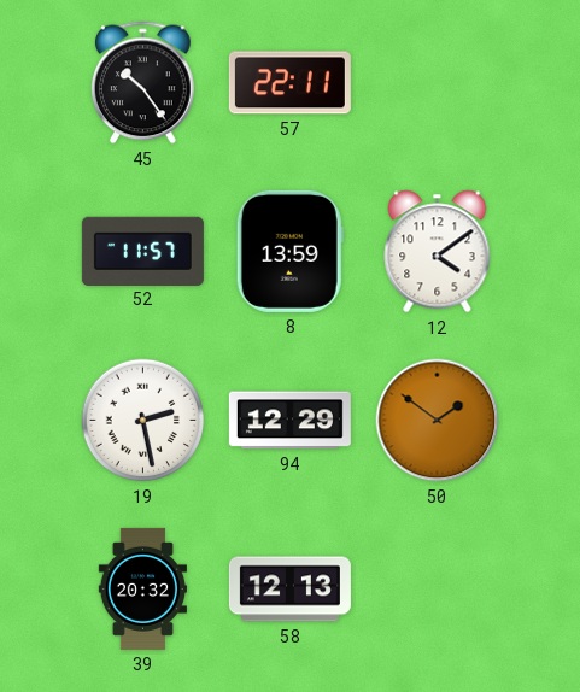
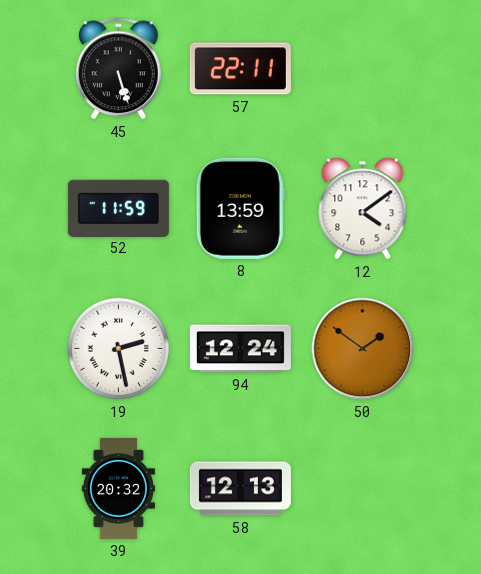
45: 10:24 -> 5:27
52: 11:57 -> 11:59
94: 12:29 -> 12:24
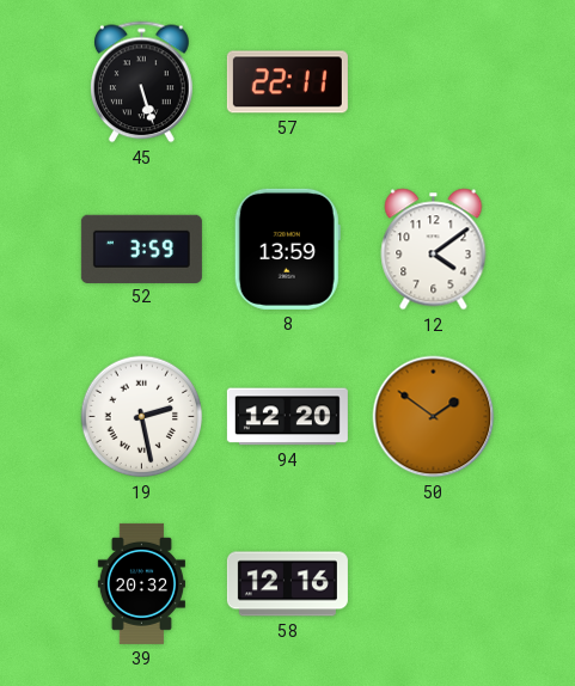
52: 11:59 -> 3:59
94: 12:24 -> 12:20
58: 12:13 -> 12:16
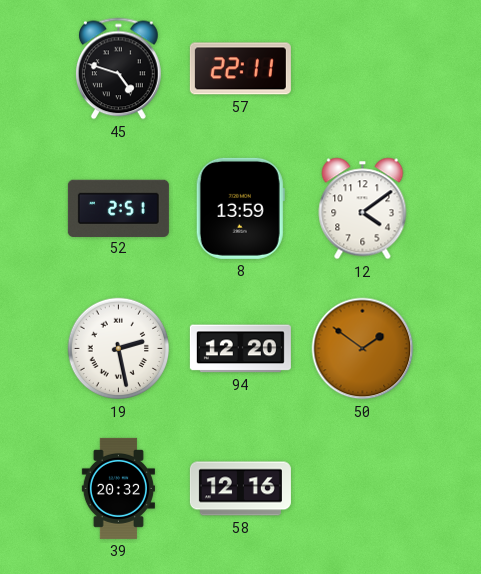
45: 5:27 -> 4:48
52: 3:59 -> 2:51
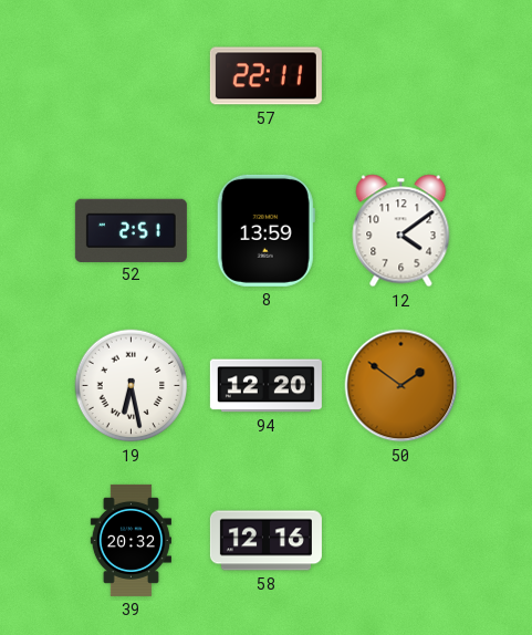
45: 4:48 -> none
19: 2:28 -> 6:28
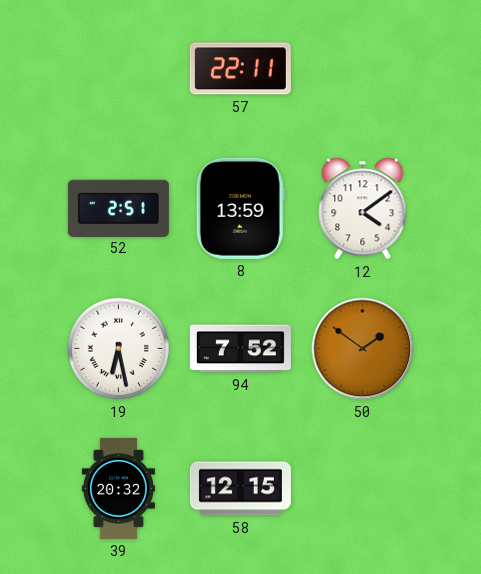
94: 12:20 -> 7:52
58: 12:16 -> 12:15
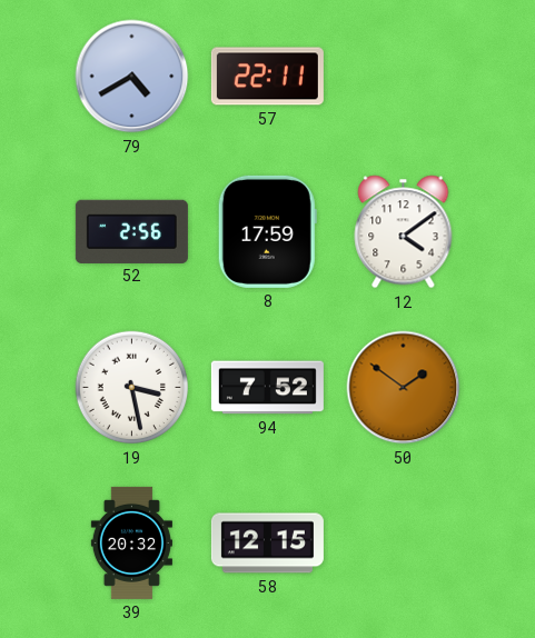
79: none -> 4:40
52: 2:51 -> 2:56
8: 13:59 -> 17:59
19: 6:28 -> 3:28
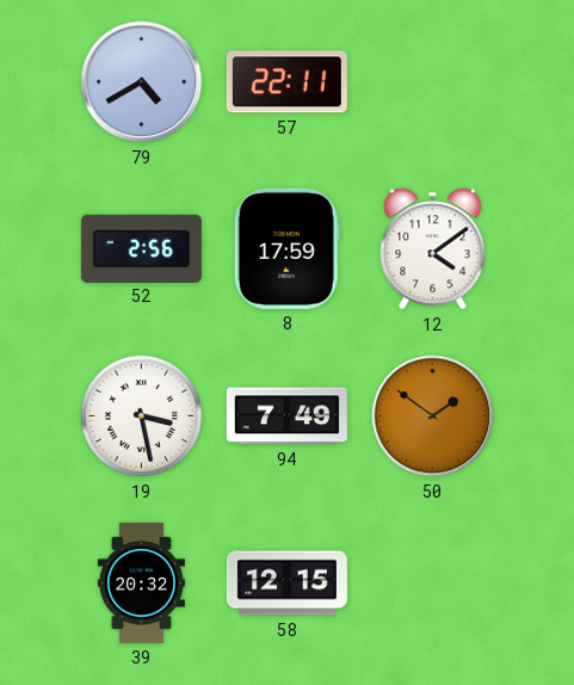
94: 7:52 -> 7:49
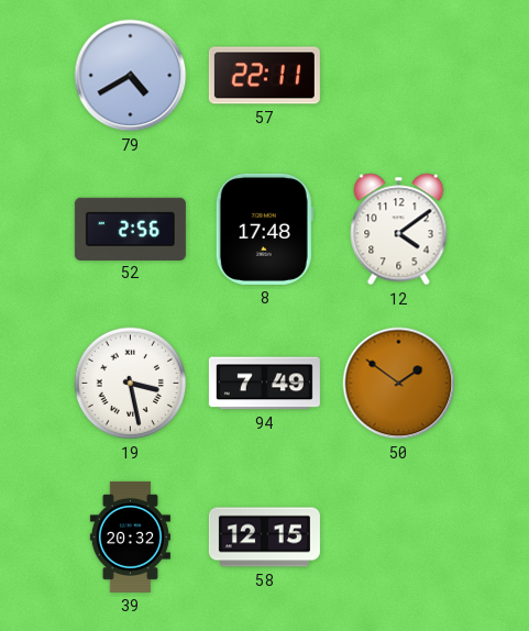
8: 17:59 -> 17:48
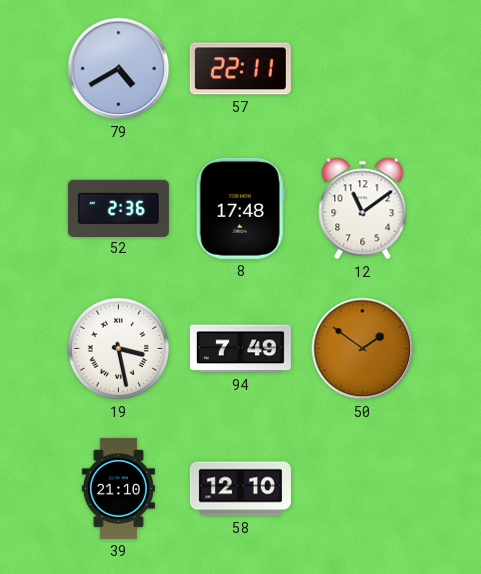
52: 2:56 -> 2:36
12: 4:09 -> 11:09
39: 20:32 -> 21:10
58: 12:15 -> 12:10
